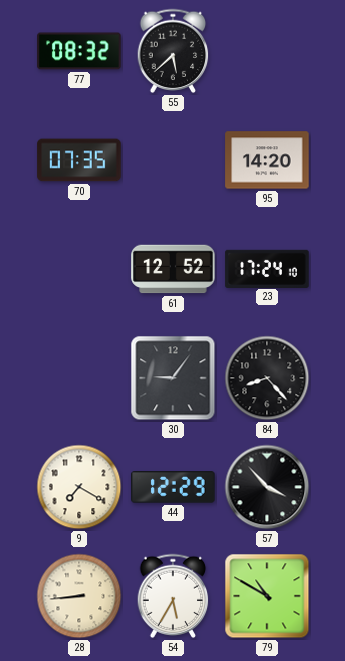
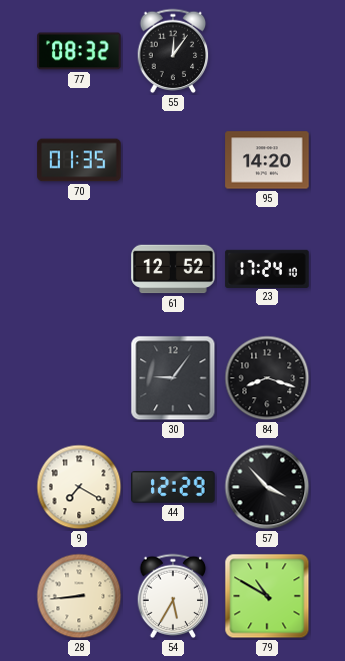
55: 5:38 -> 12:06
70: 07:35 -> 01:35
84: 8:23 -> 8:18
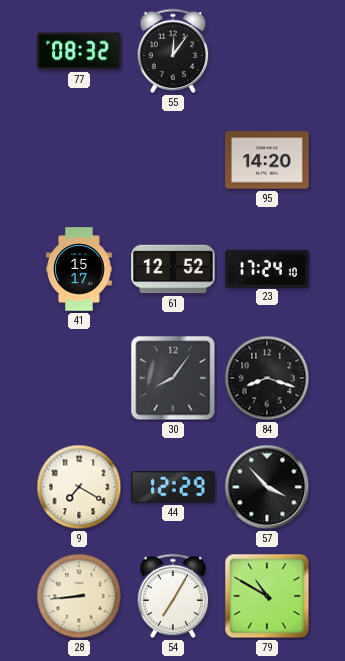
70: 01:35 -> none
41: none -> 15:17
30: 9:06 -> 8:06
54: 5:35 -> 7:05
